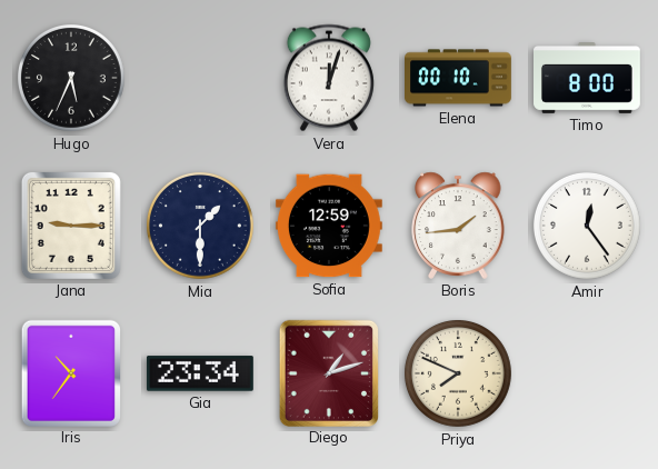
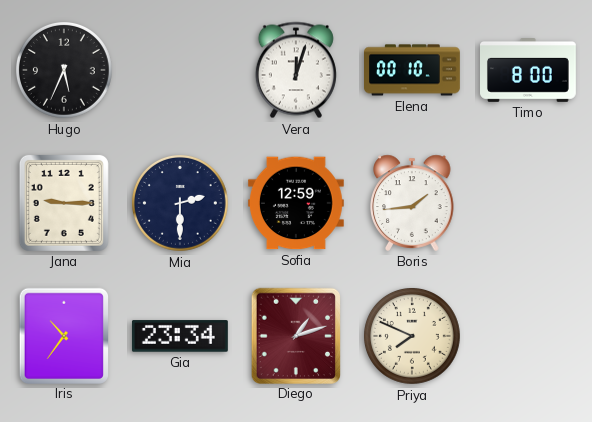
Mia: 1:30 -> 2:30
Amir: 12:24 -> none
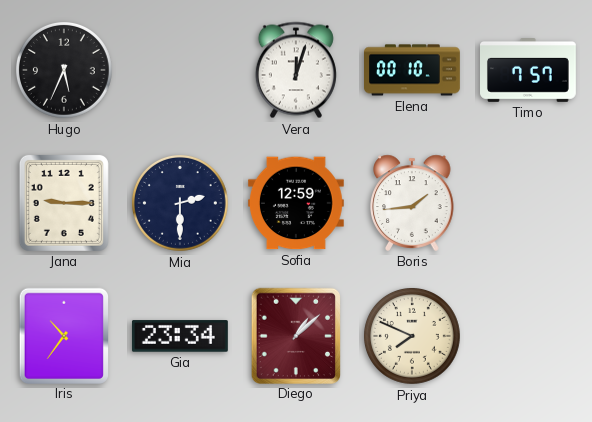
Timo: 8:00 -> 7:57
Diego: 1:12 -> 1:08
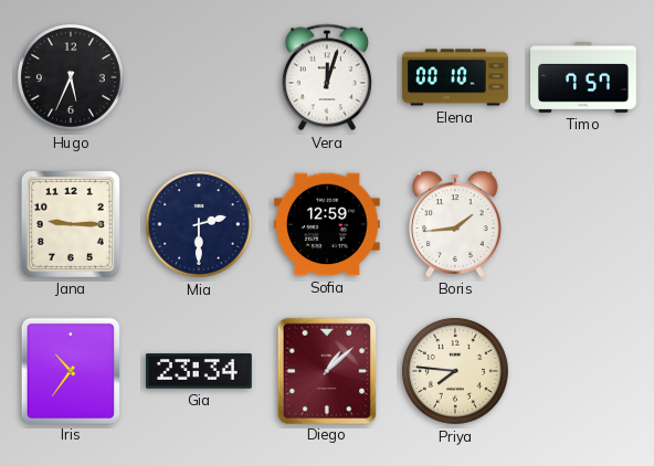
Priya: 7:49 -> 7:46
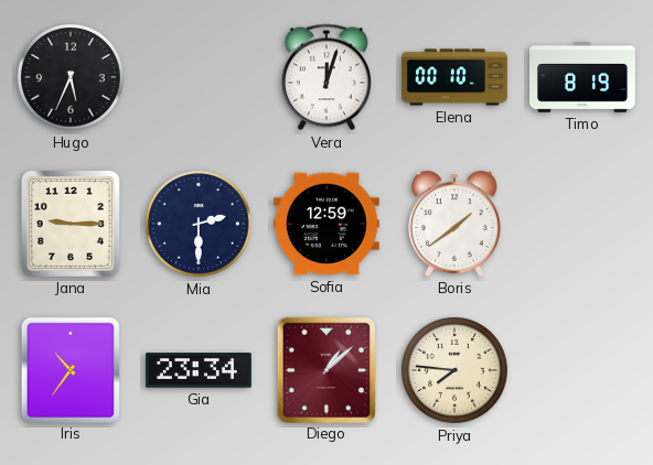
Timo: 7:57 -> 8:19
Boris: 1:44 -> 1:39
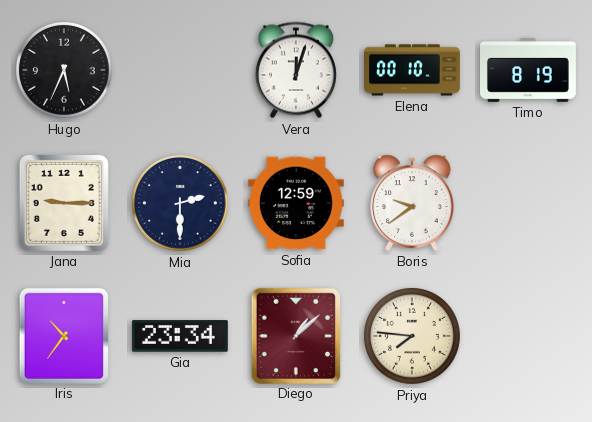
Boris: 1:39 -> 9:39
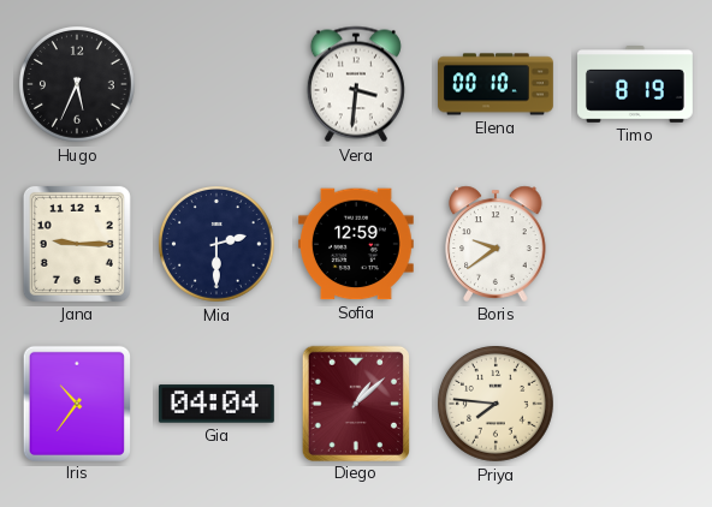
Vera: 12:03 -> 3:31
Gia: 23:34 -> 04:04
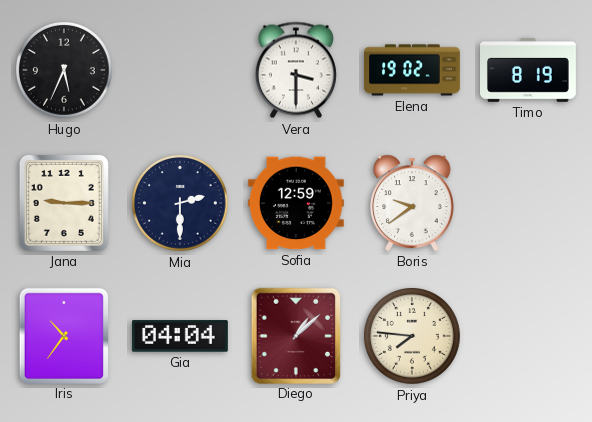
Vera: 3:31 -> 3:30
Elena: 00:10 -> 19:02
